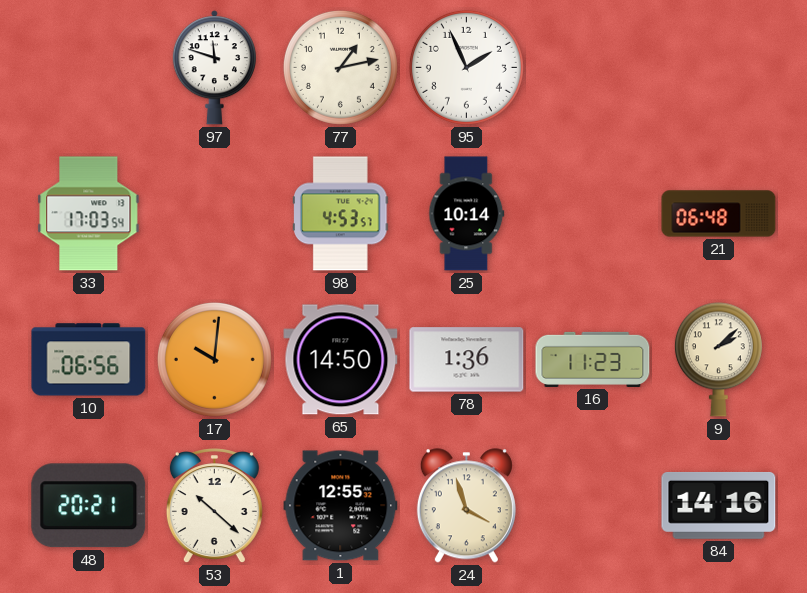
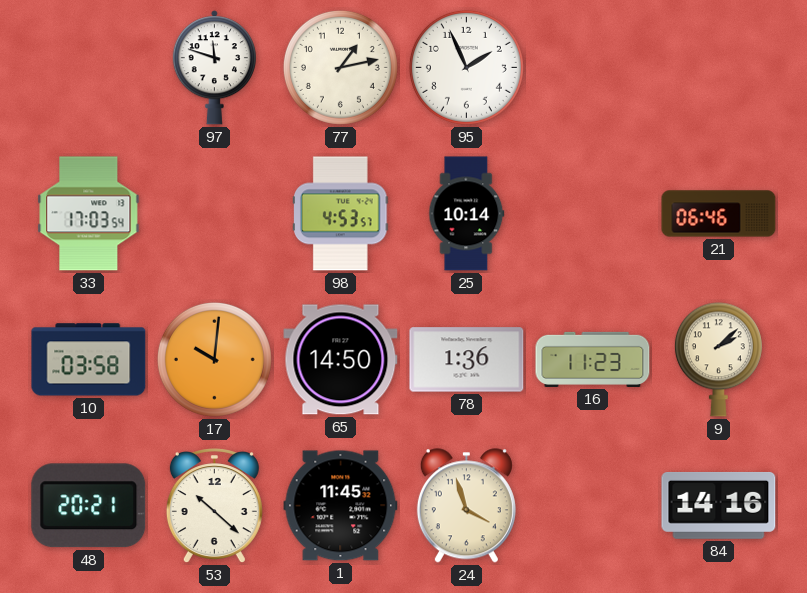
21: 06:48 -> 06:46
10: 06:56 -> 03:58
1: 12:55 -> 11:45
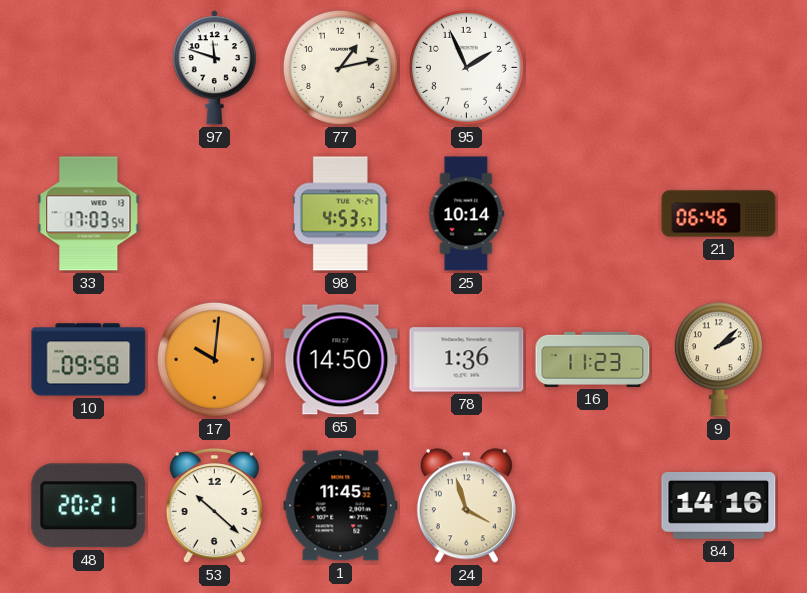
10: 03:58 -> 09:58
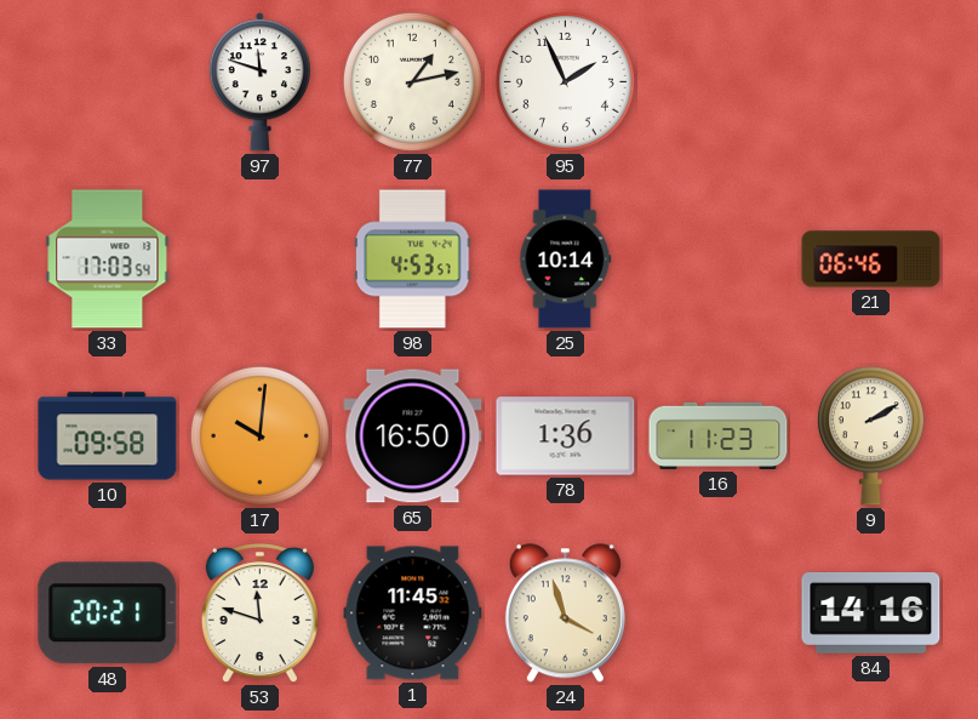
65: 14:50 -> 16:50
9: 2:08 -> 2:10
53: 10:22 -> 11:48
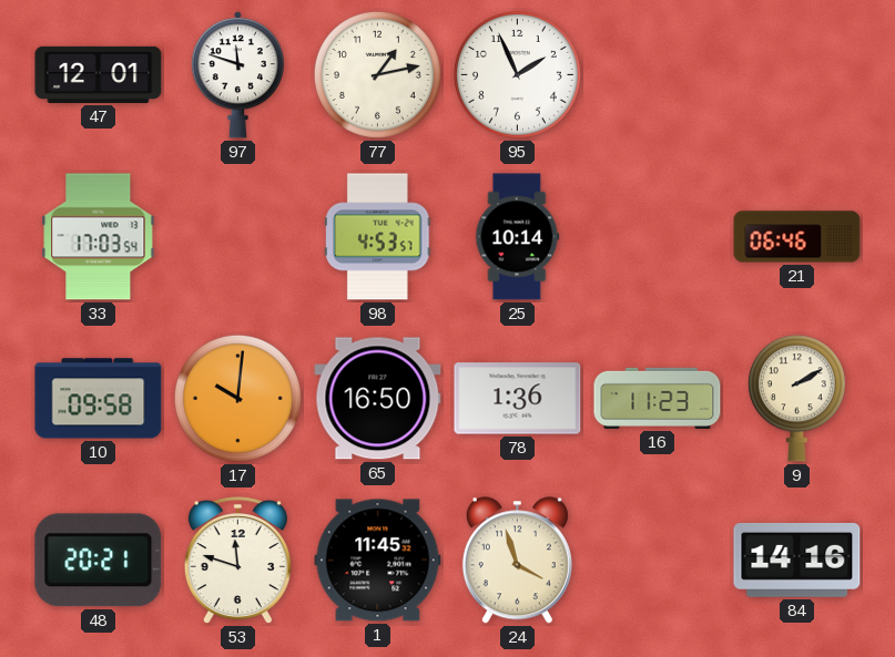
47: none -> 12:01
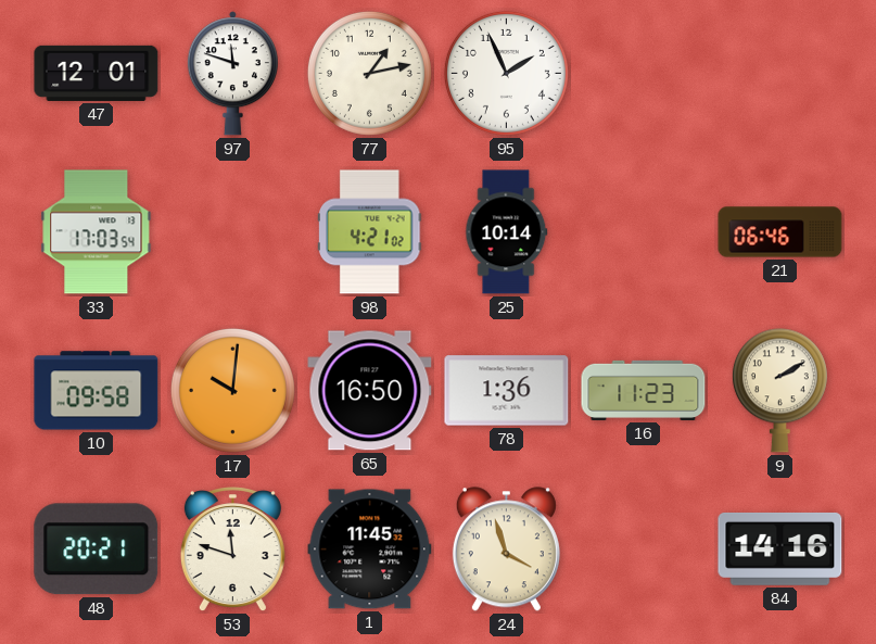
98: 4:53 -> 4:21
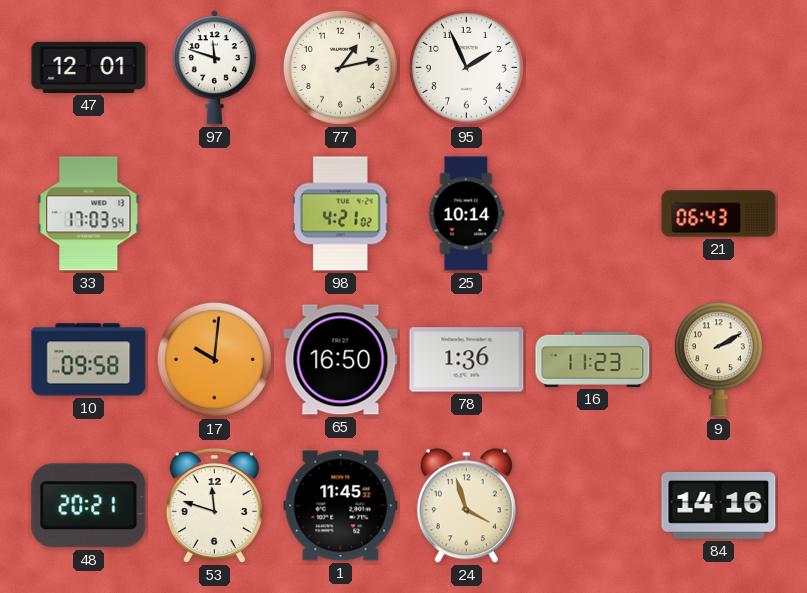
21: 06:46 -> 06:43
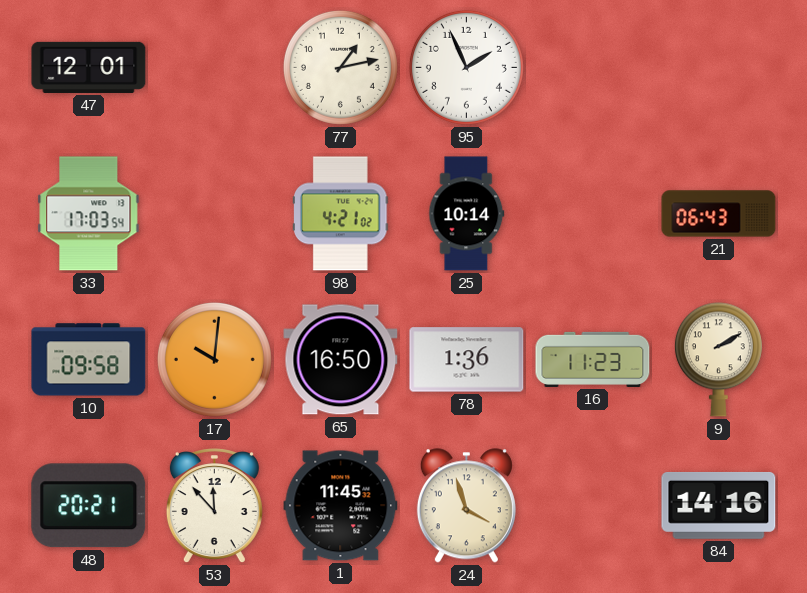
97: 11:48 -> none
53: 11:48 -> 11:53
